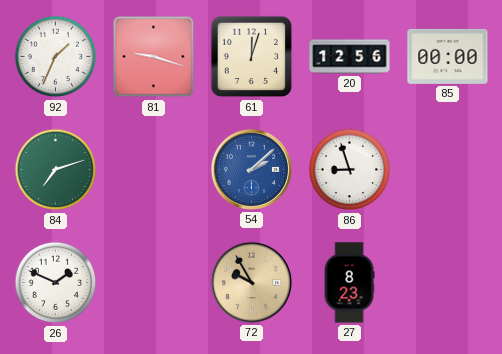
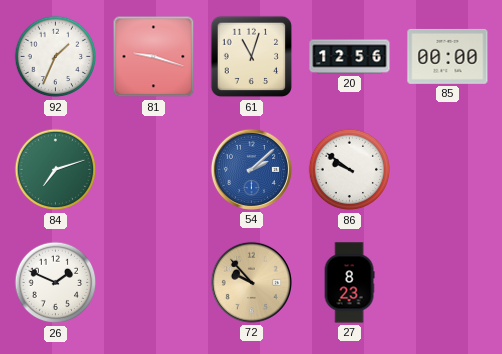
61: 12:03 -> 11:03
86: 8:57 -> 9:51
72: 9:55 -> 9:53
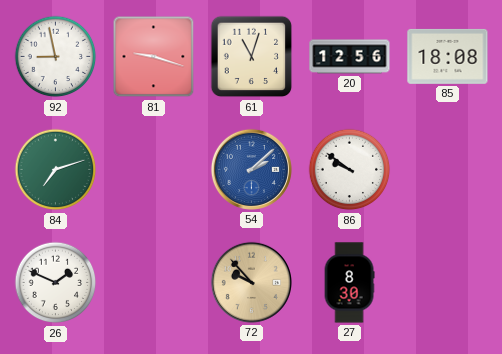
92: 1:34 -> 8:58
85: 00:00 -> 18:08
27: 8:23 -> 8:30
